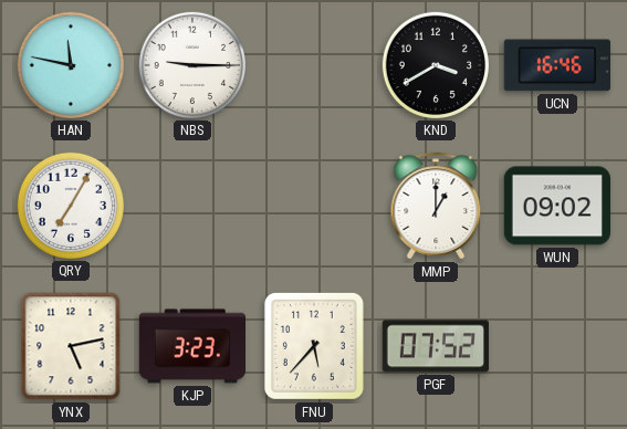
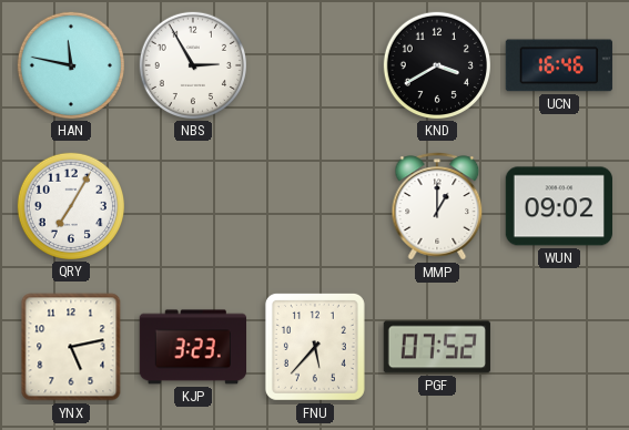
NBS: 9:15 -> 2:55
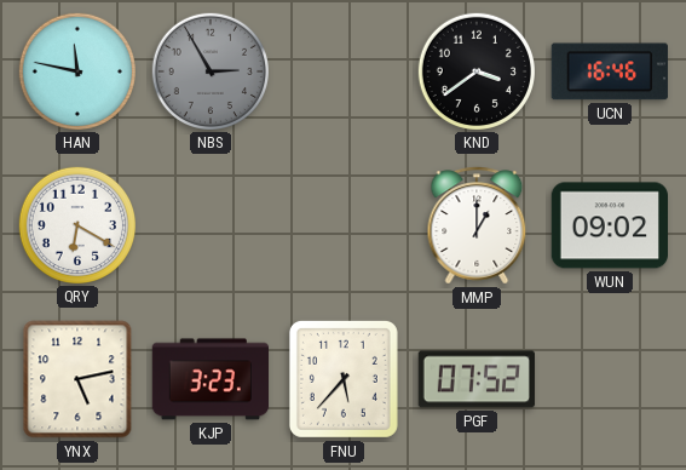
NBS dial: white -> grey
KND: 3:40 -> 3:39
QRY: 7:05 -> 6:20
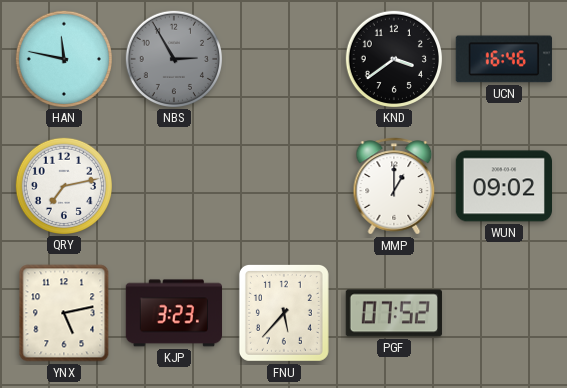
QRY: 6:20 -> 7:13
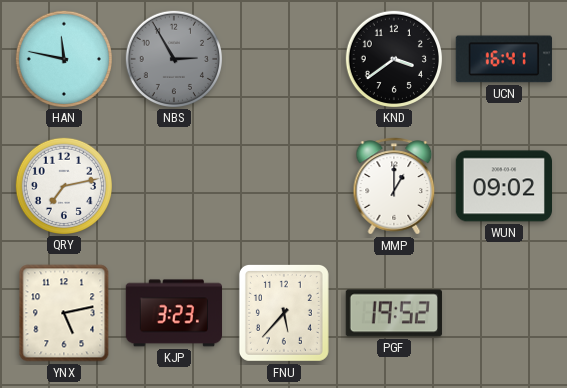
UCN: 16:46 -> 16:41
PGF: 07:52 -> 19:52
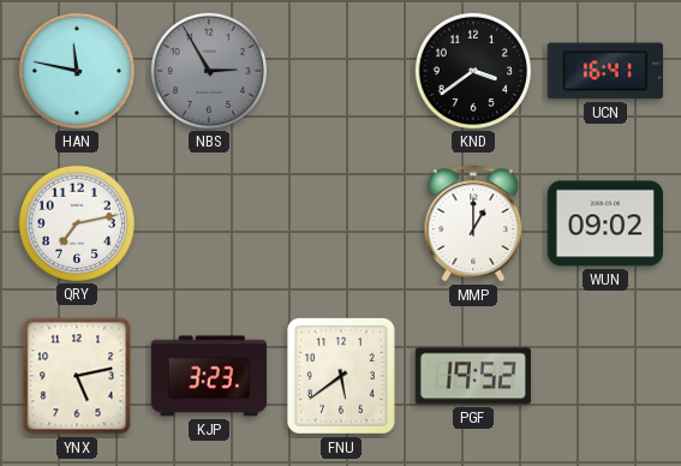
FNU: 5:37 -> 5:39
